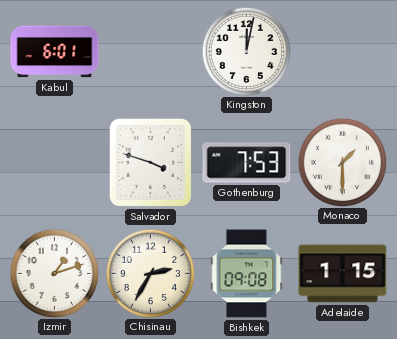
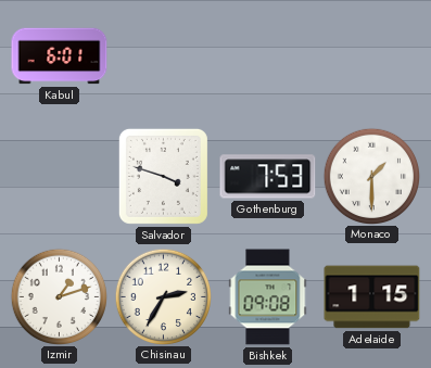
Kingston: 12:02 -> none
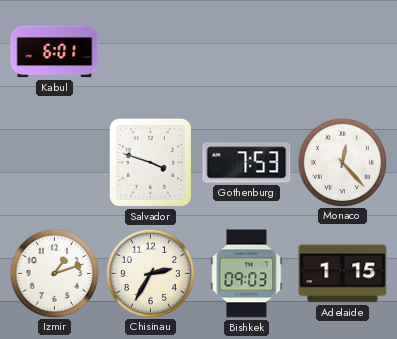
Monaco: 1:30 -> 12:23
Bishkek: 09:08 -> 09:03
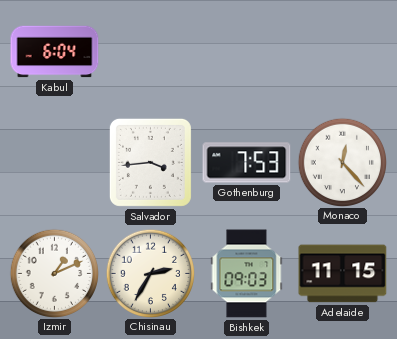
Kabul: 6:01 -> 6:04
Salvador: 3:48 -> 3:44
Izmir: 1:12 -> 1:11
Adelaide: 1:15 -> 11:15
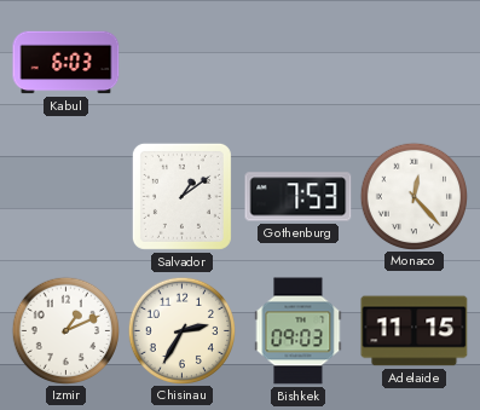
Kabul: 6:04 -> 6:03
Salvador: 3:44 -> 1:09
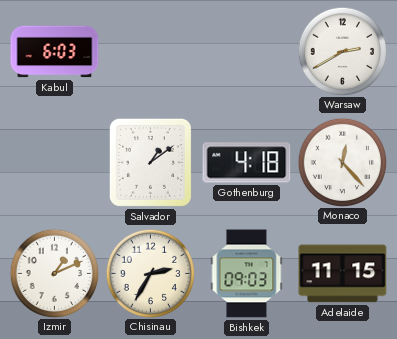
Warsaw: none -> 2:40
Gothenburg: 7:53 -> 4:18
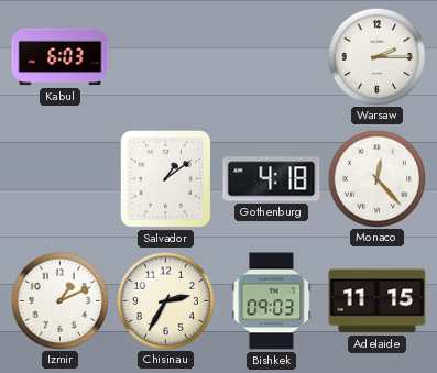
Warsaw: 2:40 -> 2:15
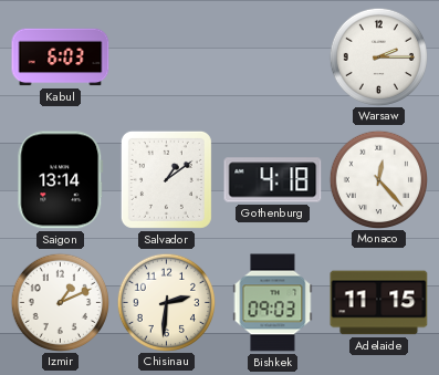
Saigon: none -> 13:14
Chisinau: 2:35 -> 2:31
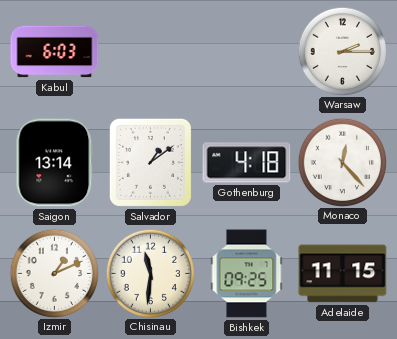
Chisinau: 2:31 -> 11:31
Bishkek: 09:03 -> 09:25
